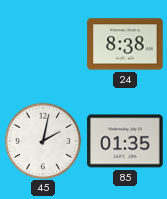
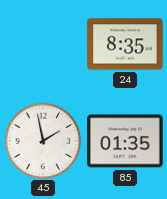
24: 8:38 -> 8:35
45: 2:02 -> 1:58
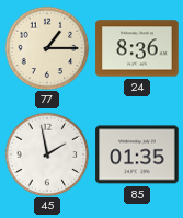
77: none -> 1:15
24: 8:35 -> 8:36
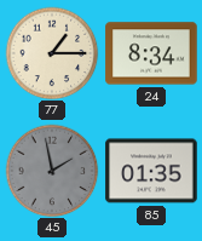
24: 8:36 -> 8:34
45 dial: white -> grey
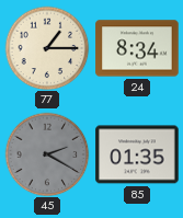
45: 1:58 -> 2:20
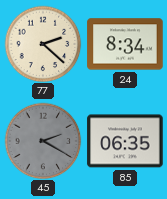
77: 1:15 -> 2:22
85: 01:35 -> 06:35
